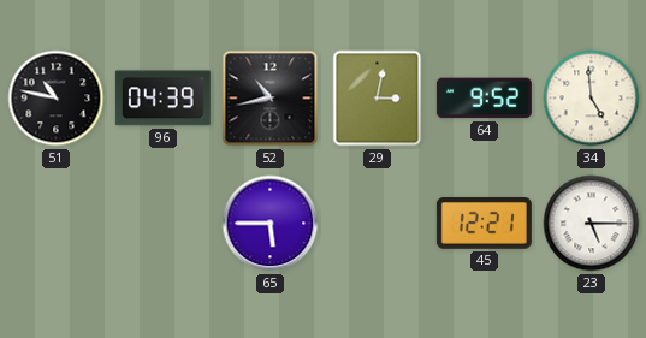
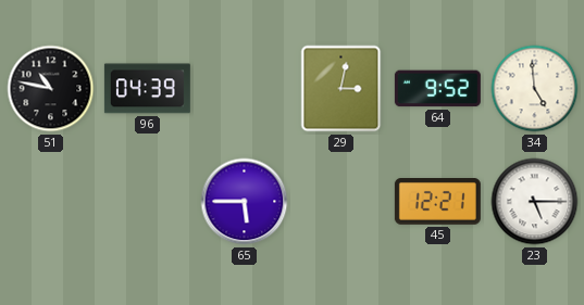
52: 10:43 -> none
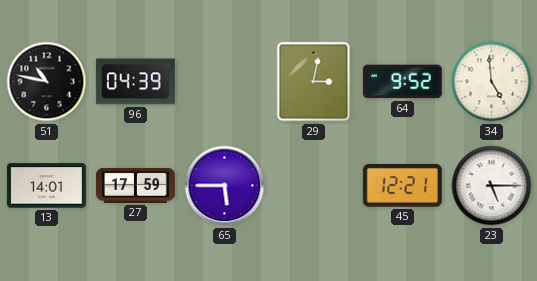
13: none -> 14:01
27: none -> 17:59
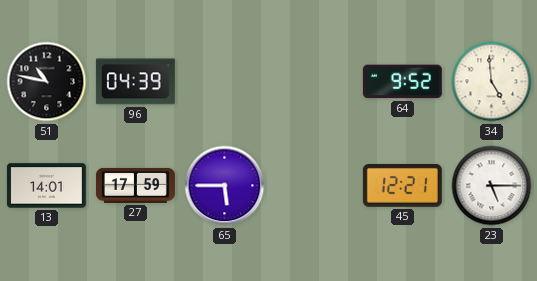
29: 3:02 -> none
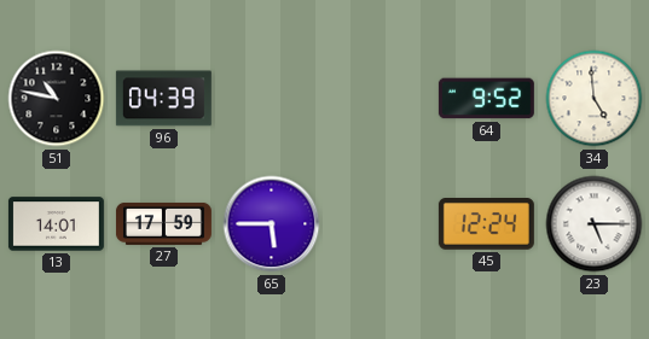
45: 12:21 -> 12:24
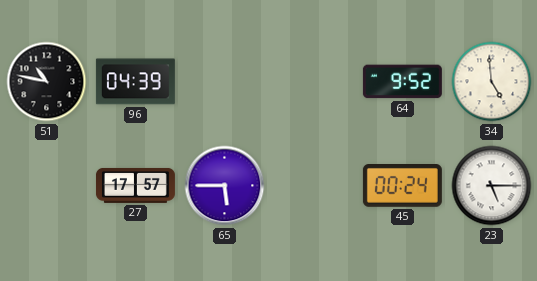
13: 14:01 -> none
27: 17:59 -> 17:57
45: 12:24 -> 00:24
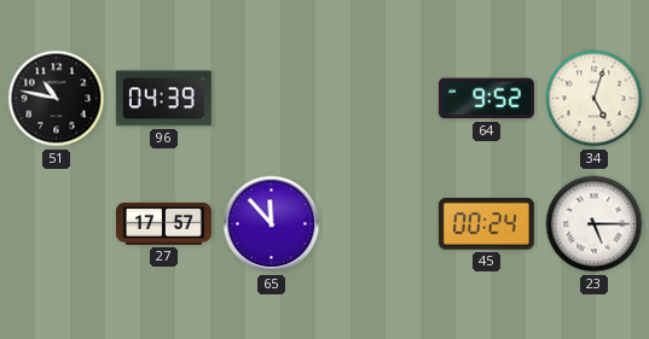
34: 4:59 -> 5:03
65: 5:45 -> 11:53
